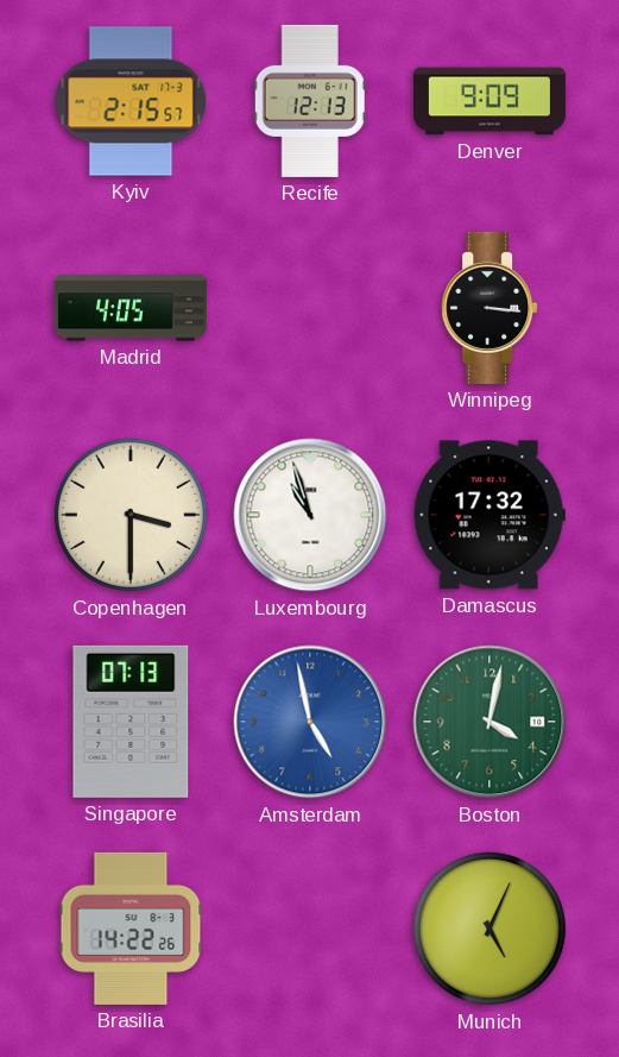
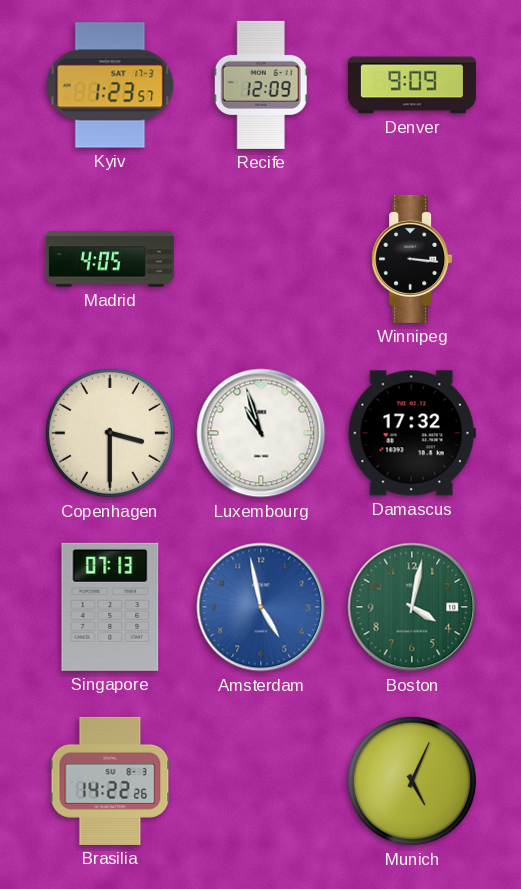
Kyiv: 2:15 -> 1:23
Recife: 12:13 -> 12:09
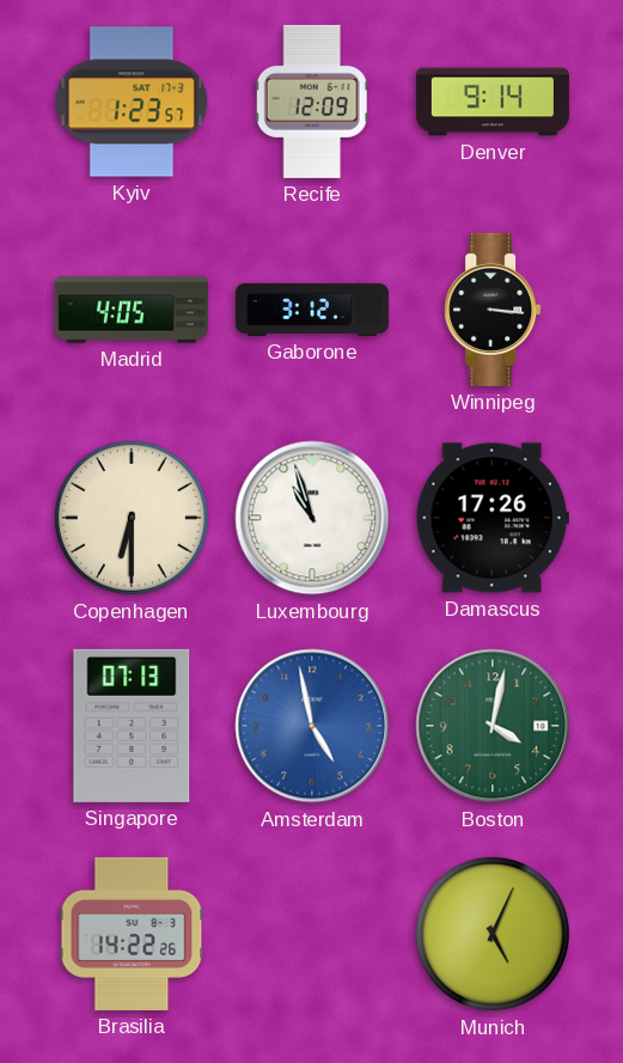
Denver: 9:09 -> 9:14
Gaborone: none -> 3:12
Copenhagen: 3:30 -> 6:30
Damascus: 17:32 -> 17:26
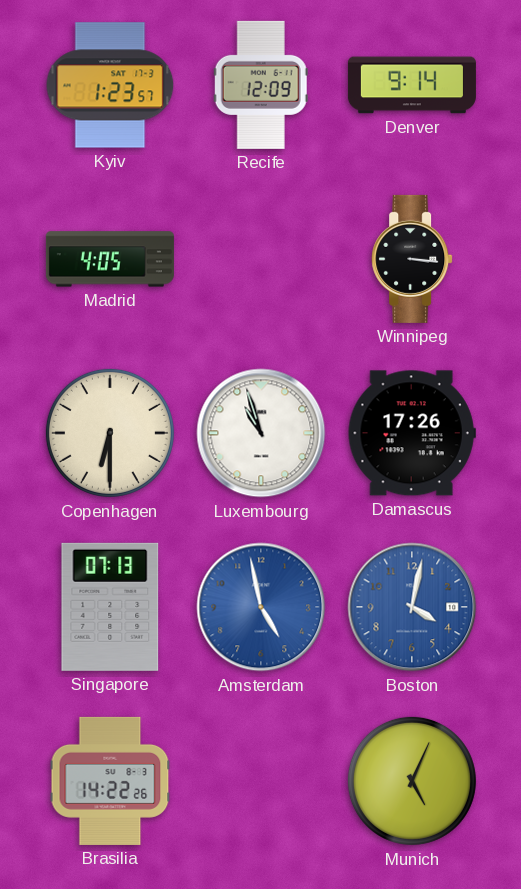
Gaborone: 3:12 -> none
Boston dial: green -> blue
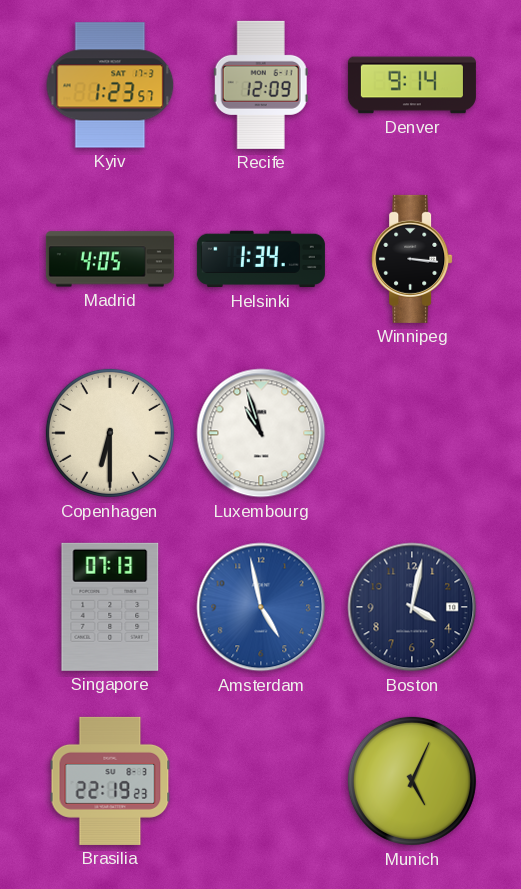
Helsinki: none -> 1:34
Damascus: 17:26 -> none
Boston dial: blue -> navy
Brasilia: 14:22 -> 22:19
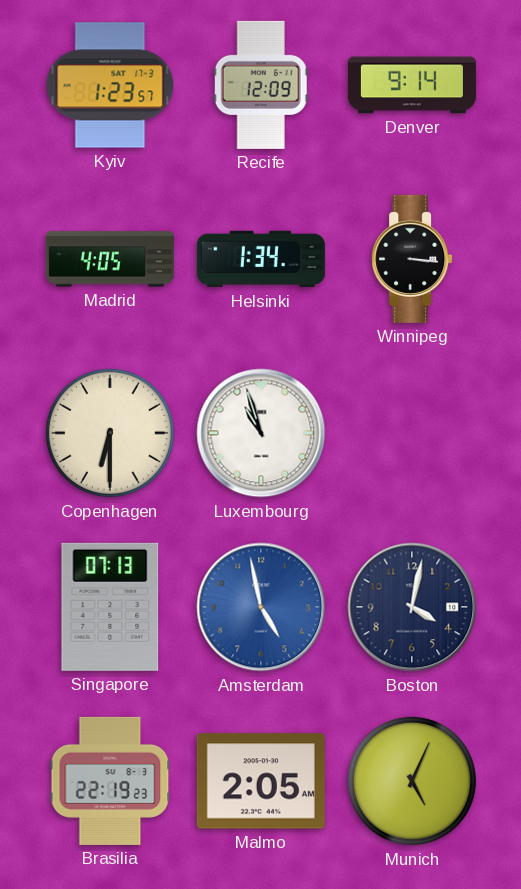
Malmo: none -> 2:05
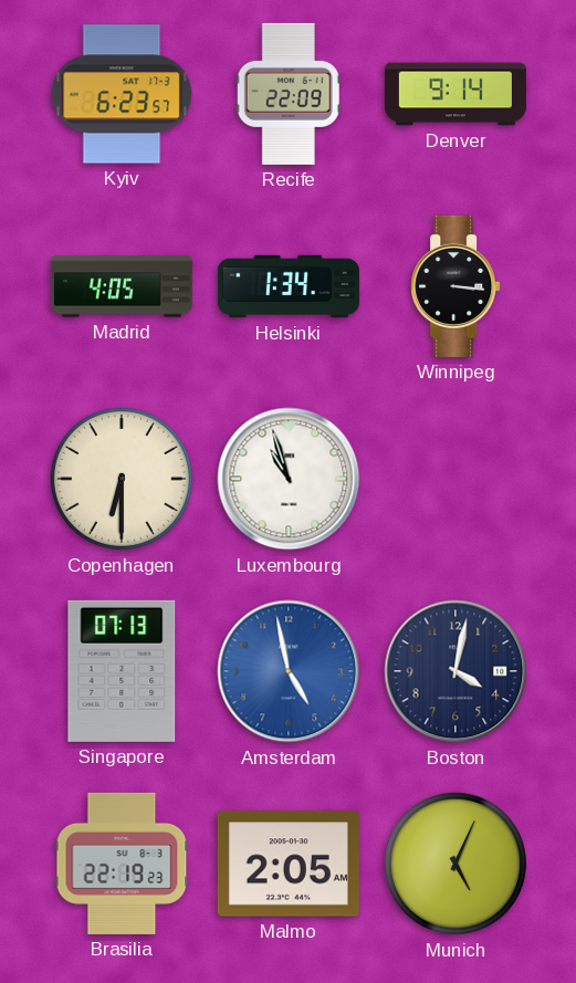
Kyiv: 1:23 -> 6:23
Recife: 12:09 -> 22:09
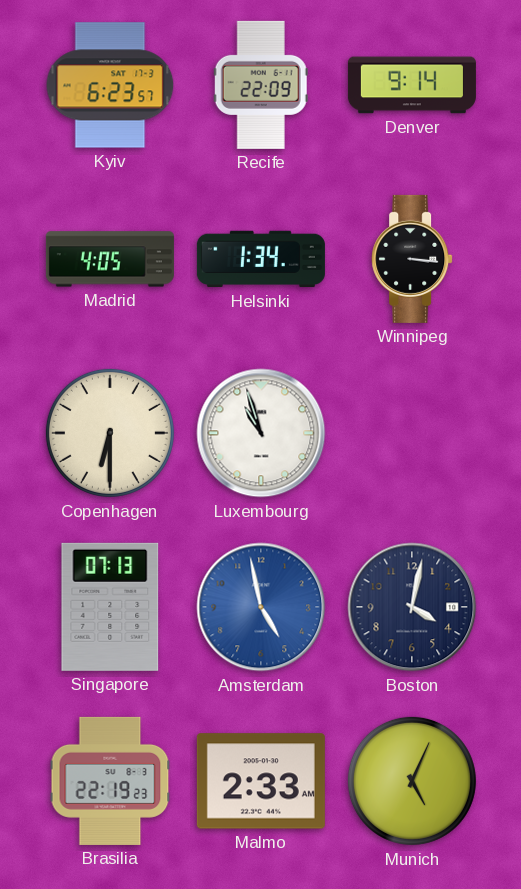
Malmo: 2:05 -> 2:33
